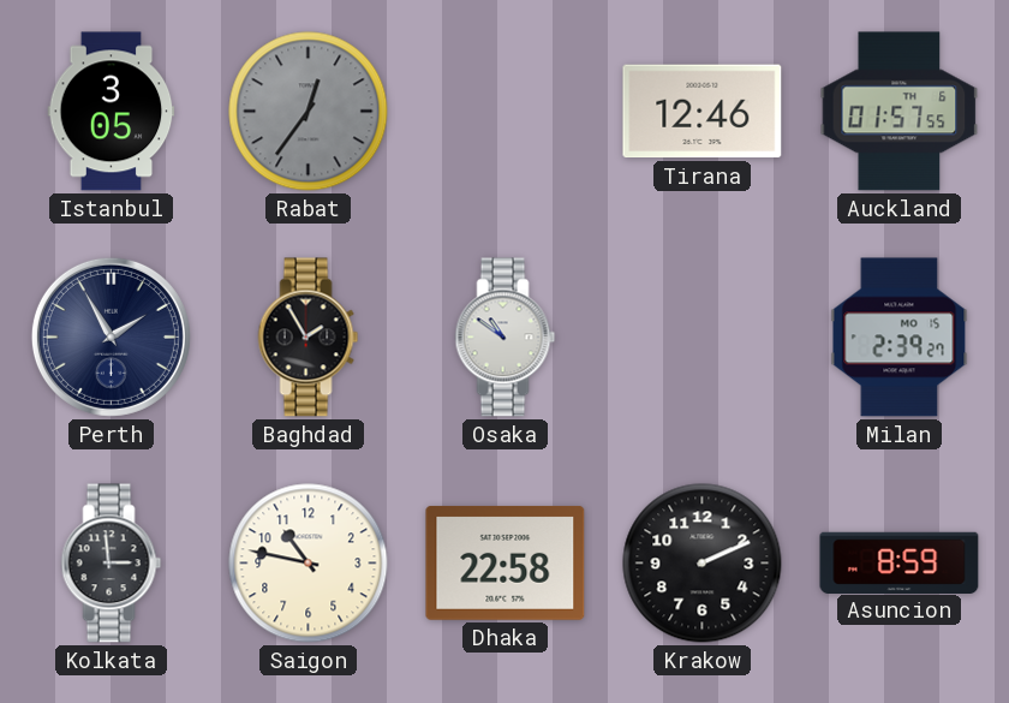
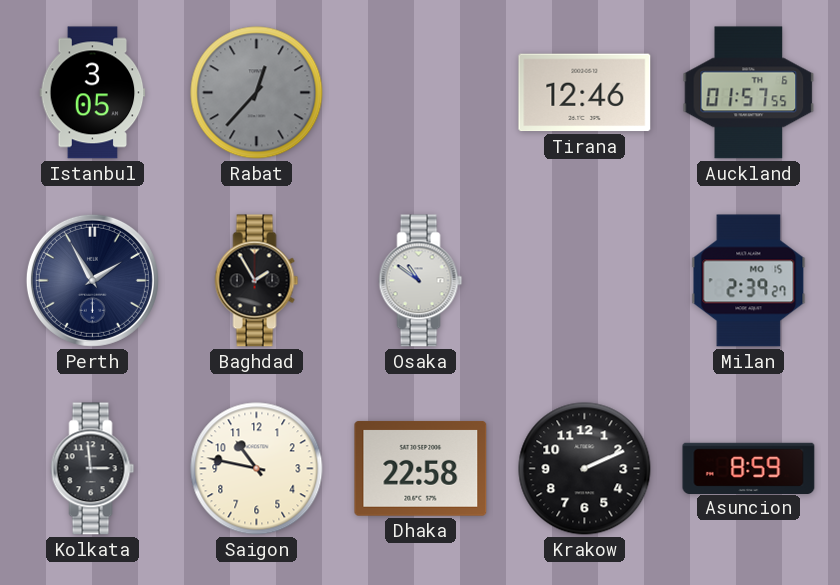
Rabat: 12:36 -> 12:37
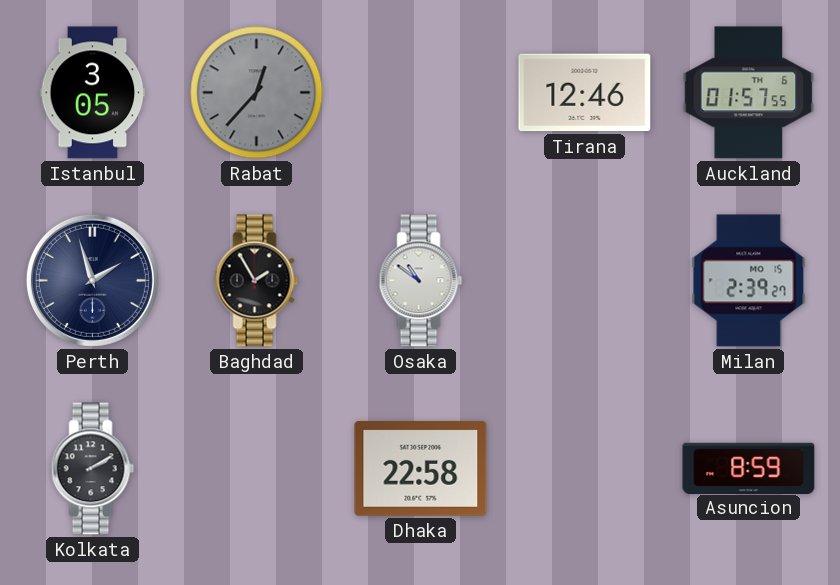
Perth: 1:55 -> 1:57
Kolkata: 2:59 -> 2:10
Saigon: 10:47 -> none
Krakow: 2:11 -> none
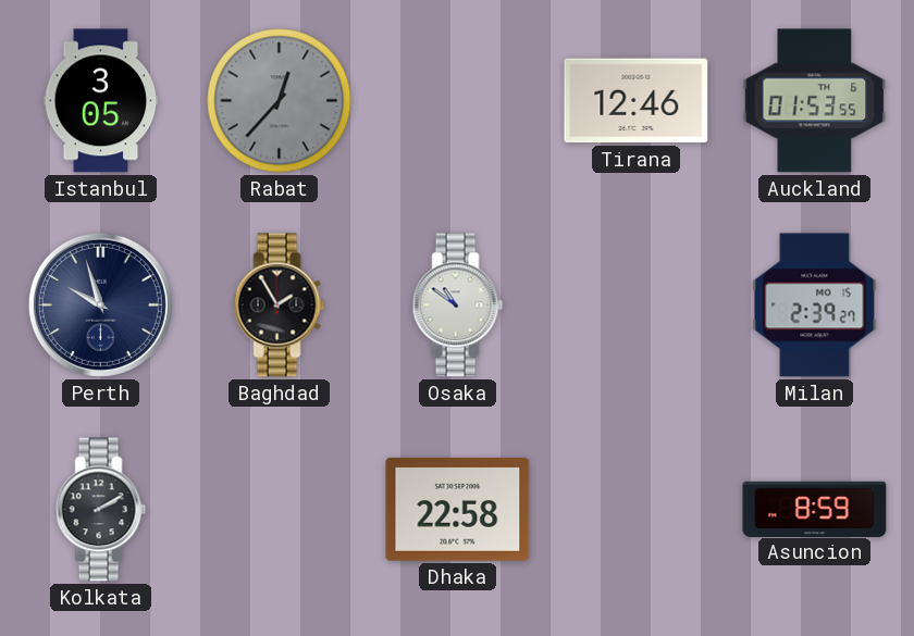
Auckland: 01:57 -> 01:53
Perth: 1:57 -> 9:57
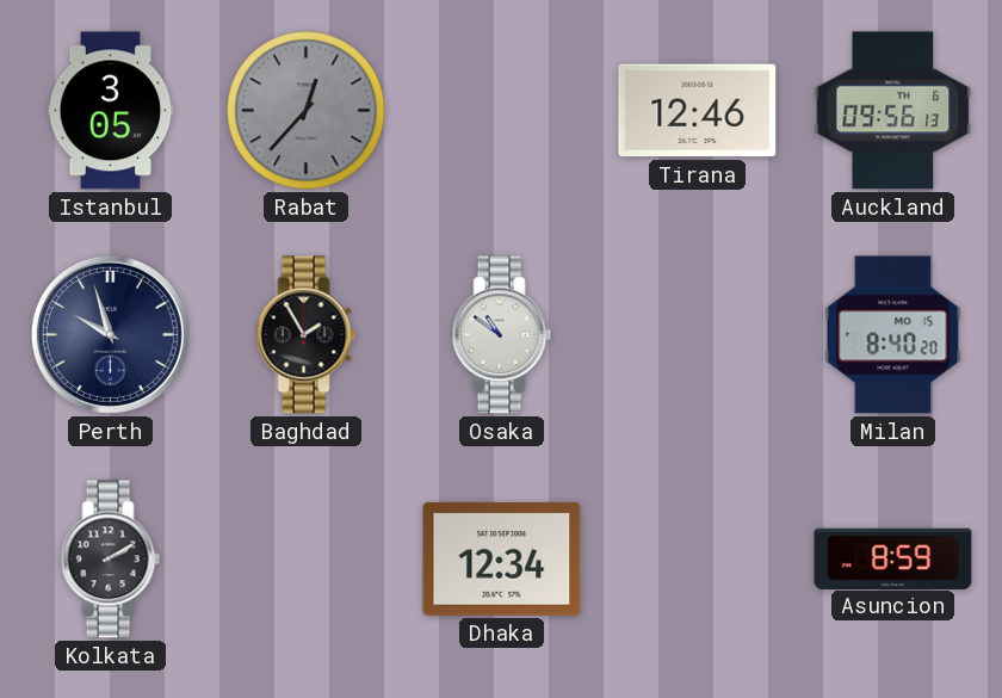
Auckland: 01:53 -> 09:56
Milan: 2:39 -> 8:40
Dhaka: 22:58 -> 12:34
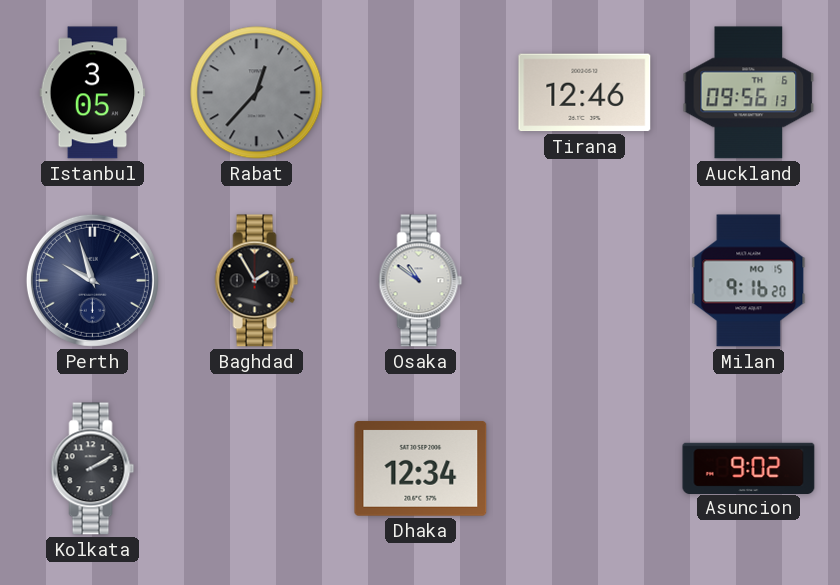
Milan: 8:40 -> 9:16
Asuncion: 8:59 -> 9:02
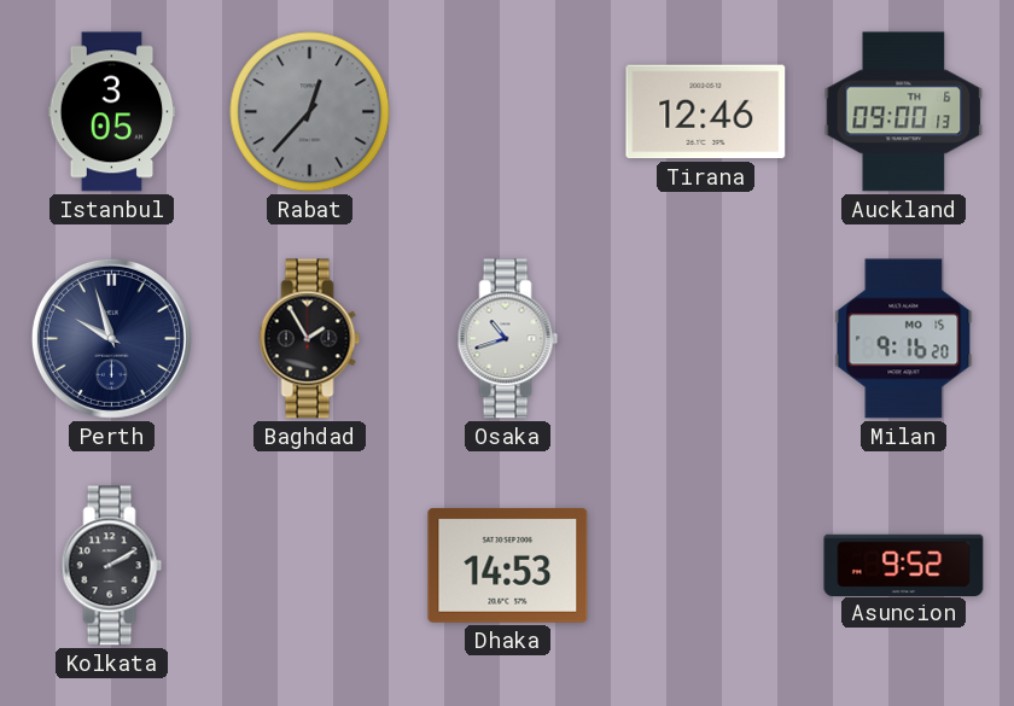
Auckland: 09:56 -> 09:00
Osaka: 10:51 -> 10:42
Dhaka: 12:34 -> 14:53
Asuncion: 9:02 -> 9:52
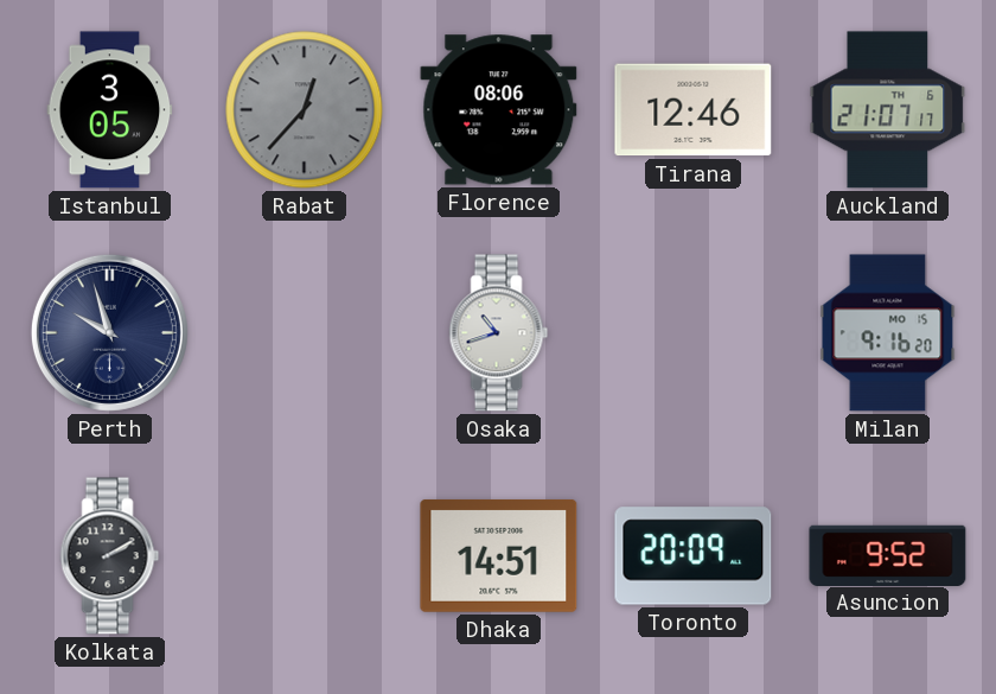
Florence: none -> 08:06
Auckland: 09:00 -> 21:07
Baghdad: 1:55 -> none
Dhaka: 14:53 -> 14:51
Toronto: none -> 20:09
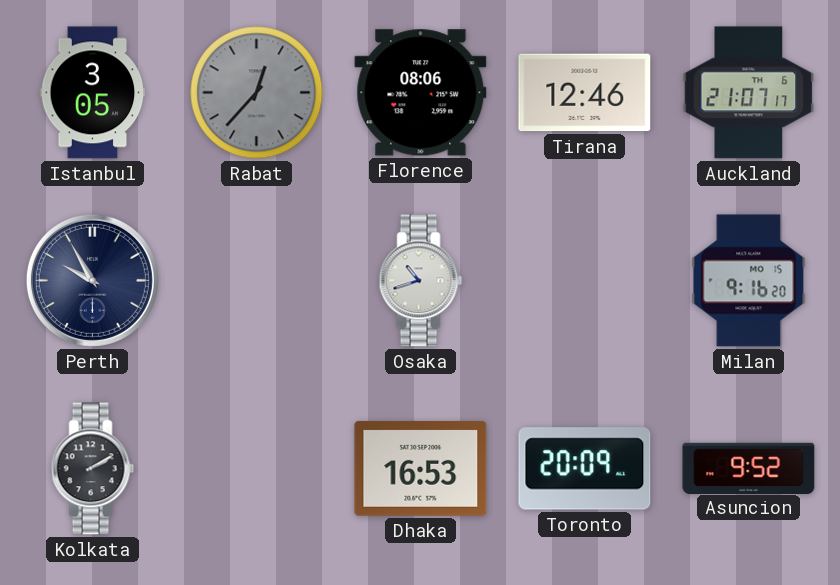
Perth: 9:57 -> 9:55
Dhaka: 14:51 -> 16:53
